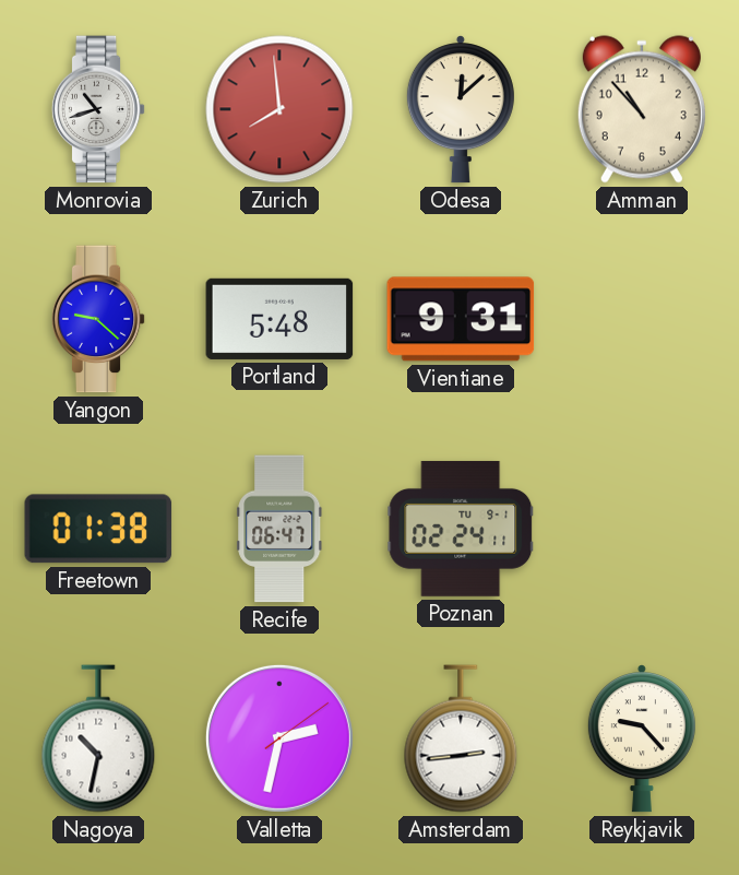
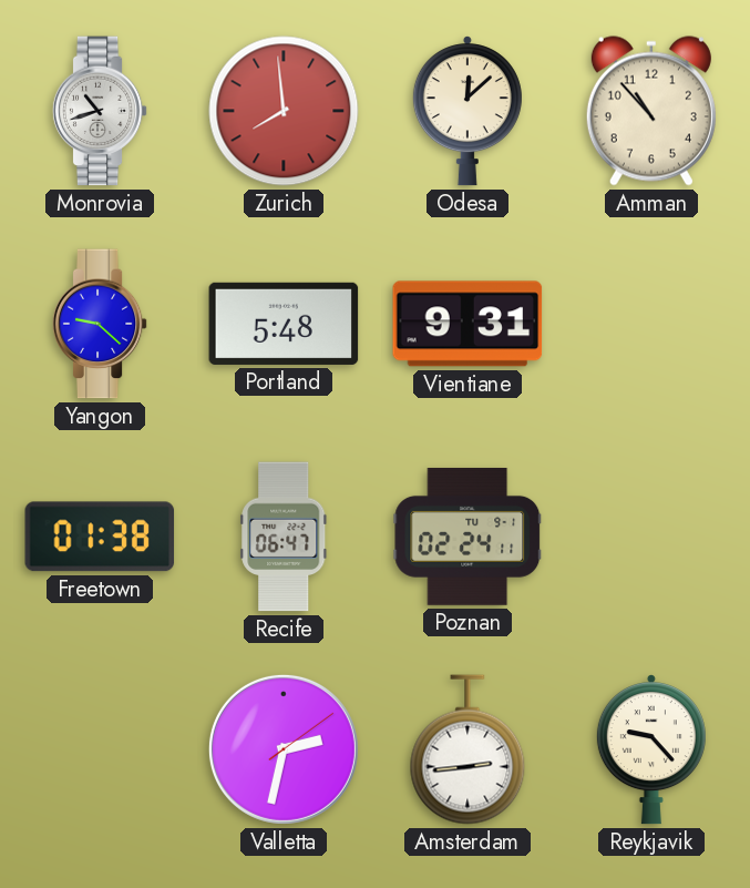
Nagoya: 10:32 -> none
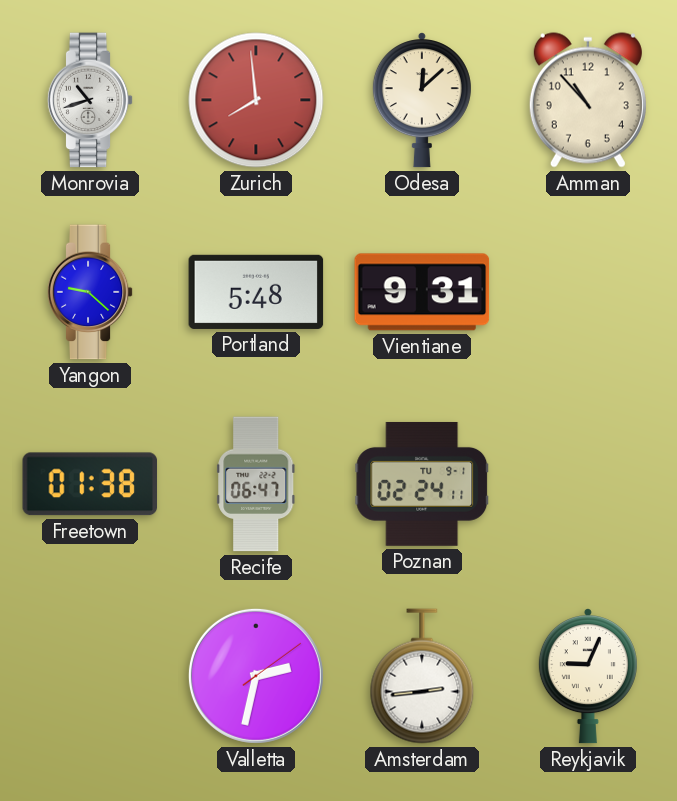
Reykjavik: 9:23 -> 9:04
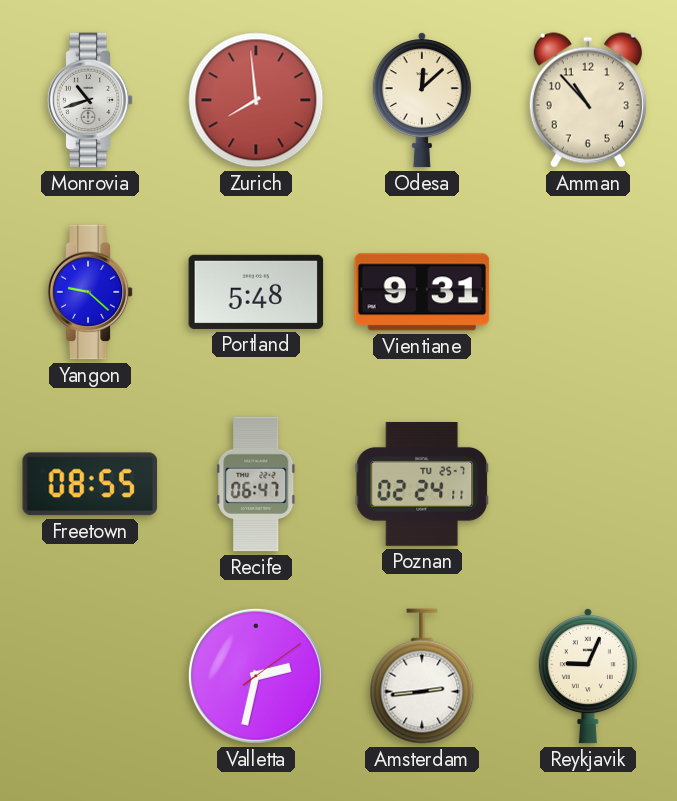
Freetown: 01:38 -> 08:55
Poznan date: TU 9-1 -> TU 25-7
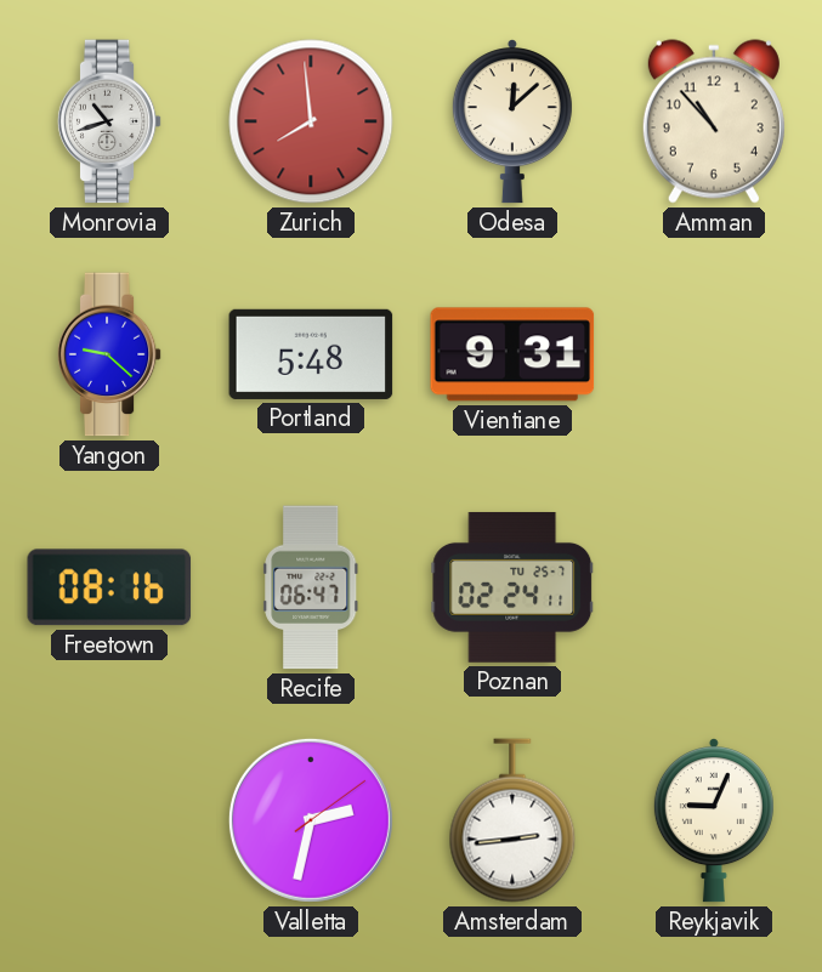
Freetown: 08:55 -> 08:16
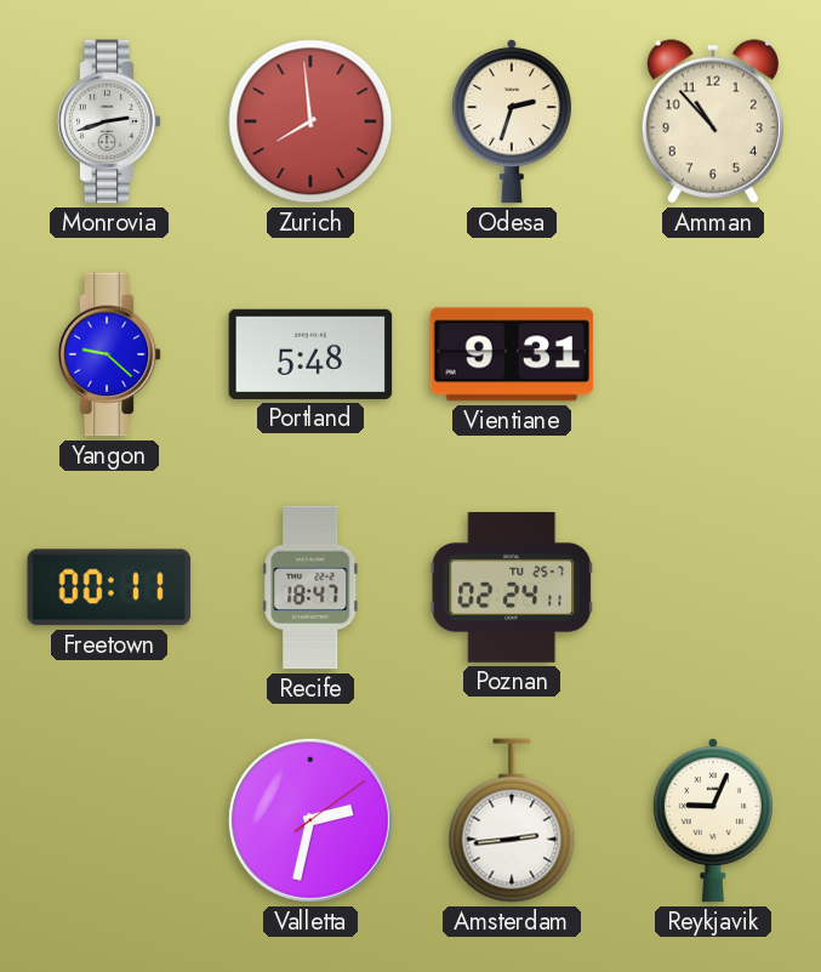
Monrovia: 10:42 -> 2:42
Odesa: 12:08 -> 2:33
Freetown: 08:16 -> 00:11
Recife: 06:47 -> 18:47
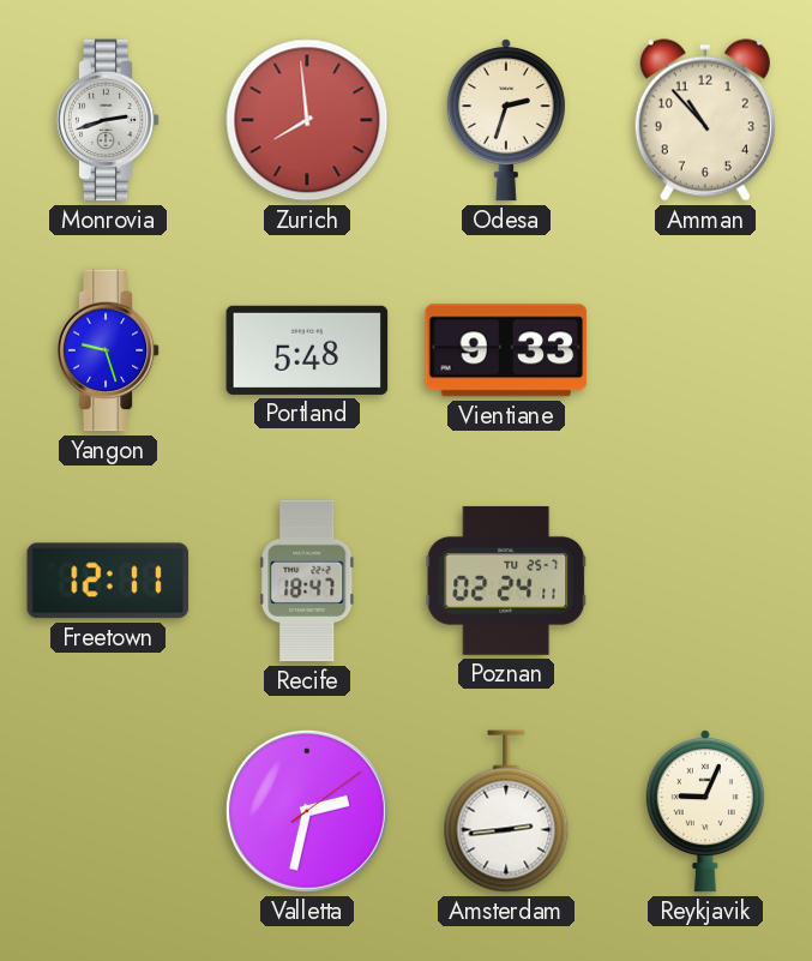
Yangon: 9:22 -> 9:27
Vientiane: 9:31 -> 9:33
Freetown: 00:11 -> 12:11
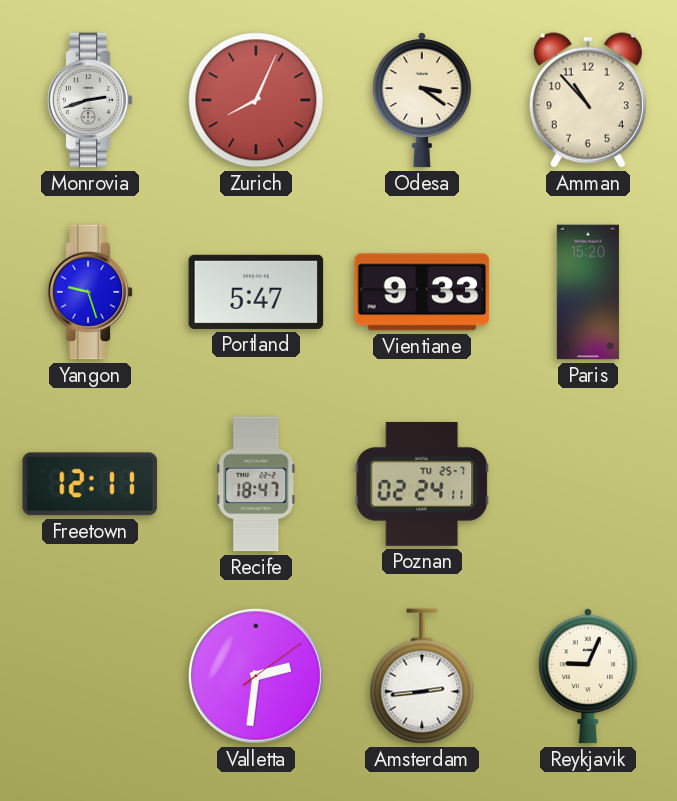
Zurich: 7:59 -> 8:04
Odesa: 2:33 -> 3:21
Portland: 5:48 -> 5:47
Paris: none -> 15:20
Valletta: 2:32 -> 2:31
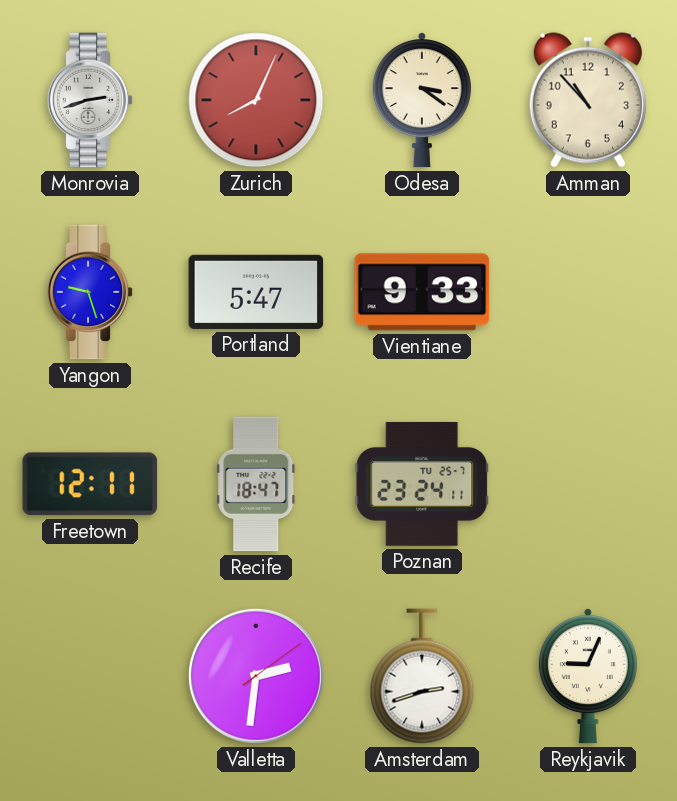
Paris: 15:20 -> none
Poznan: 02:24 -> 23:24
Amsterdam: 2:44 -> 2:42
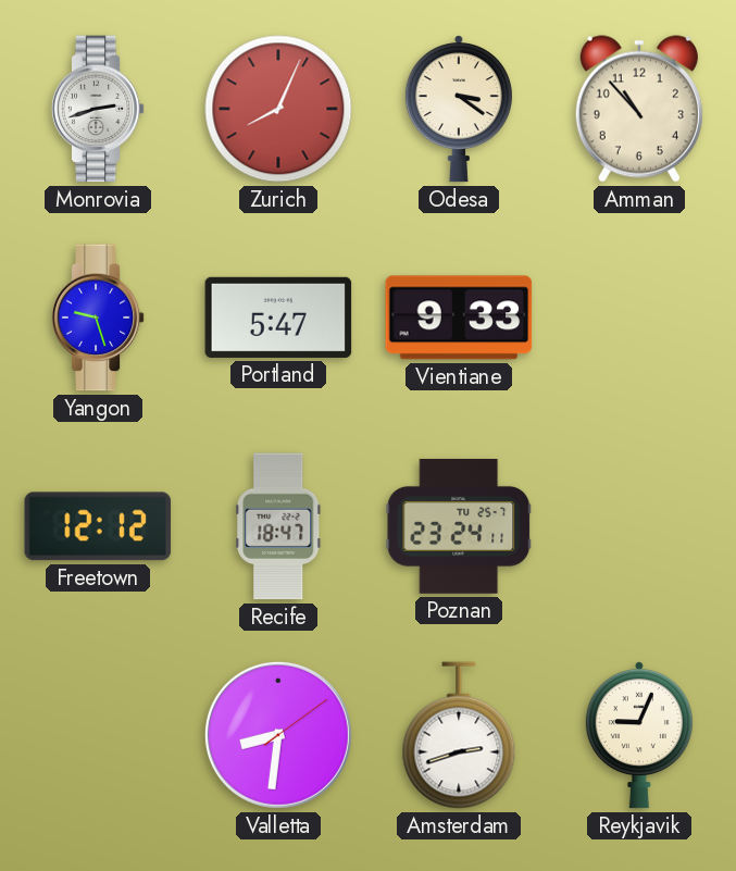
Freetown: 12:11 -> 12:12
Valletta: 2:31 -> 8:31
